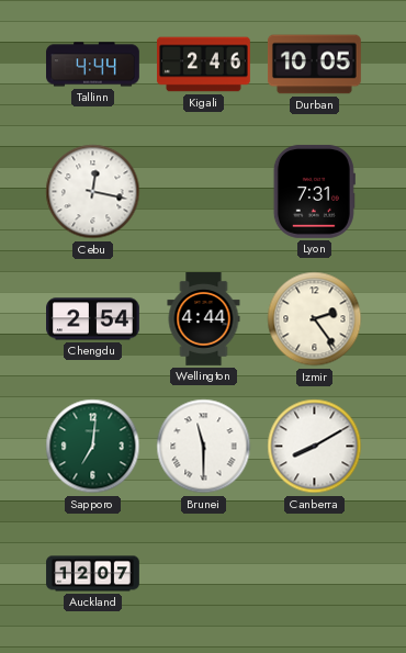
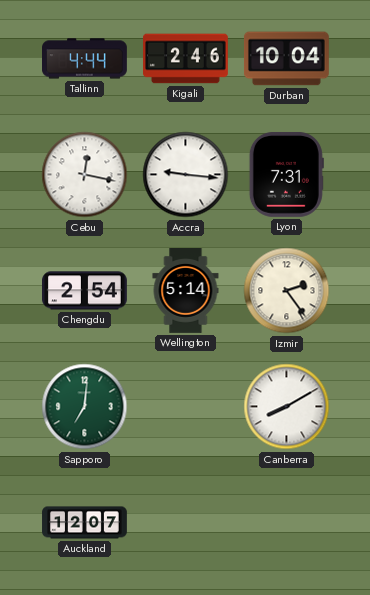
Durban: 10:05 -> 10:04
Accra: none -> 9:16
Wellington: 4:44 -> 5:14
Brunei: 11:30 -> none
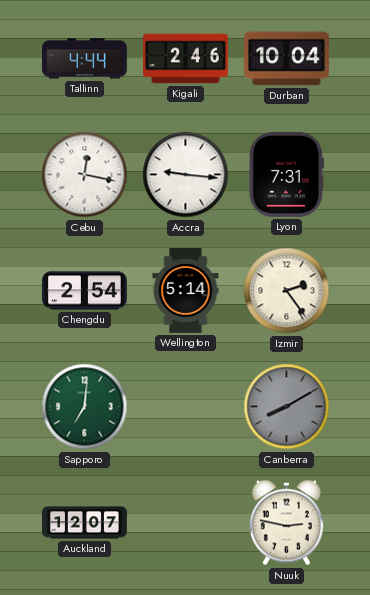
Canberra dial: white -> grey
Nuuk: none -> 2:47
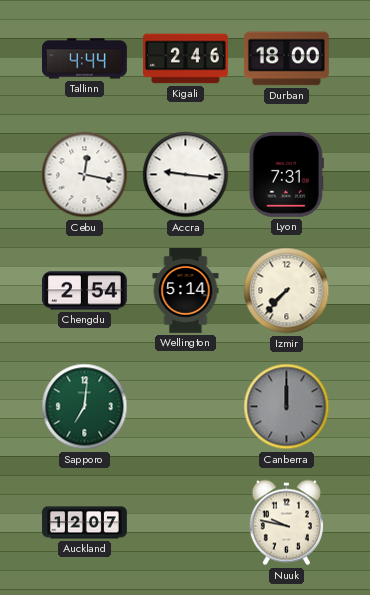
Durban: 10:04 -> 18:00
Izmir: 2:24 -> 7:37
Canberra: 8:10 -> 12:00
Nuuk: 2:47 -> 9:47
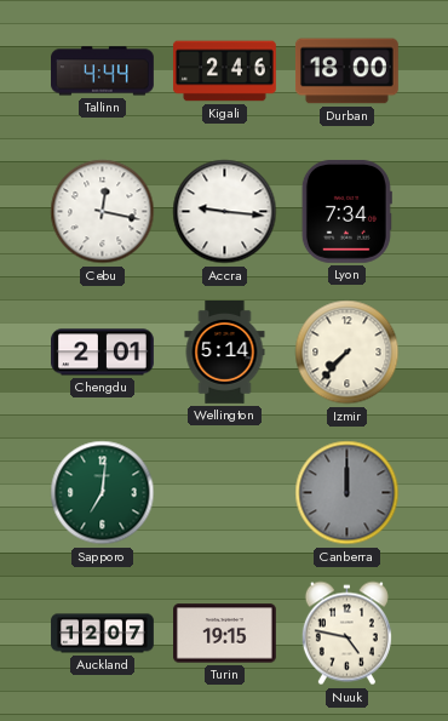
Lyon: 7:31 -> 7:34
Chengdu: 2:54 -> 2:01
Turin: none -> 19:15
Nuuk: 9:47 -> 4:47
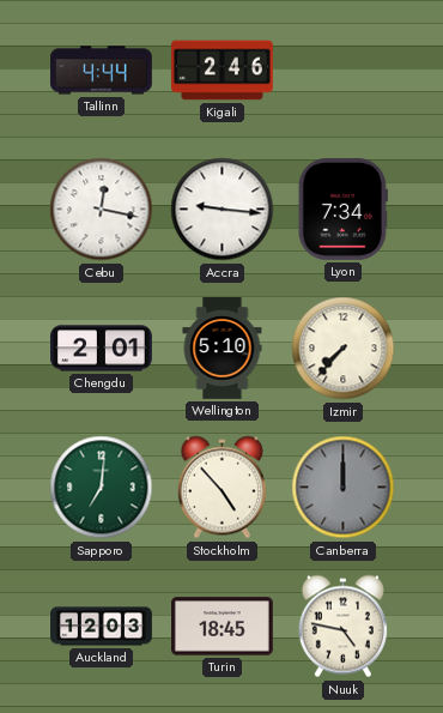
Durban: 18:00 -> none
Wellington: 5:14 -> 5:10
Stockholm: none -> 4:53
Auckland: 12:07 -> 12:03
Turin: 19:15 -> 18:45
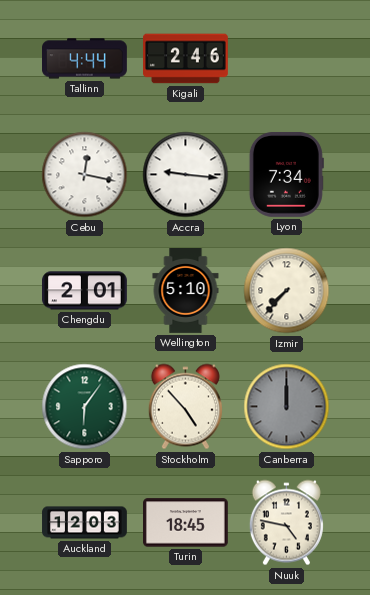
Sapporo: 7:01 -> 6:06
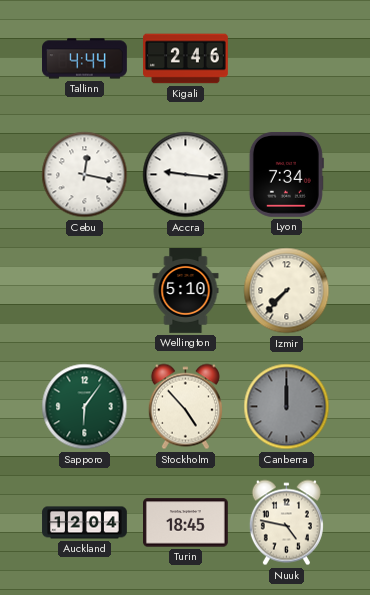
Chengdu: 2:01 -> none
Auckland: 12:03 -> 12:04
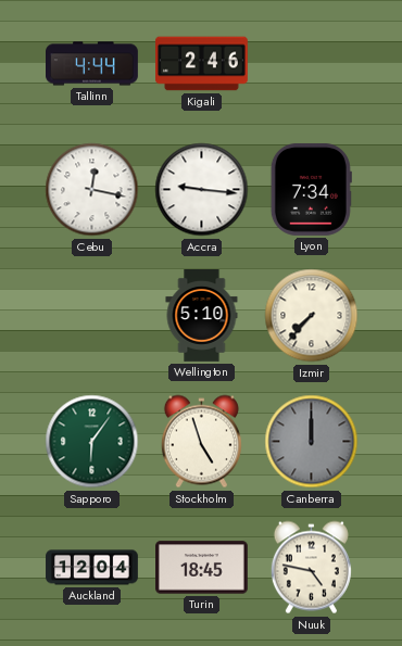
Stockholm: 4:53 -> 4:57
